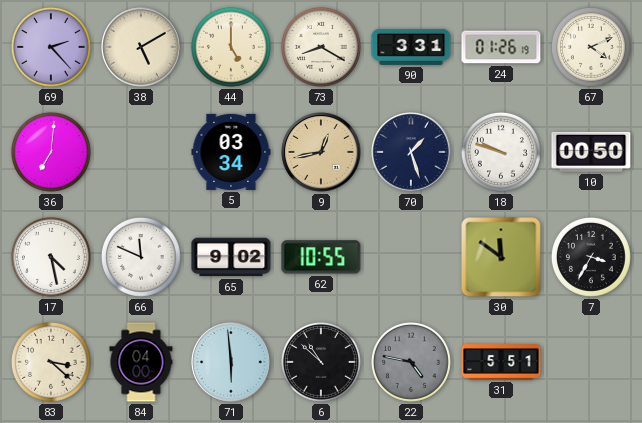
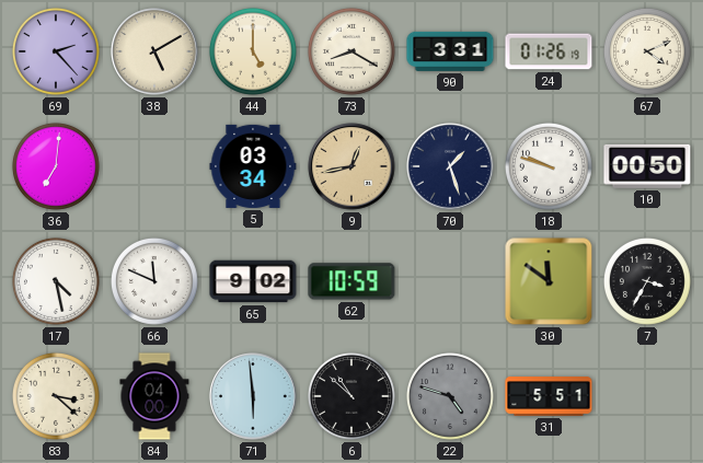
62: 10:55 -> 10:59
22: 4:47 -> 4:48
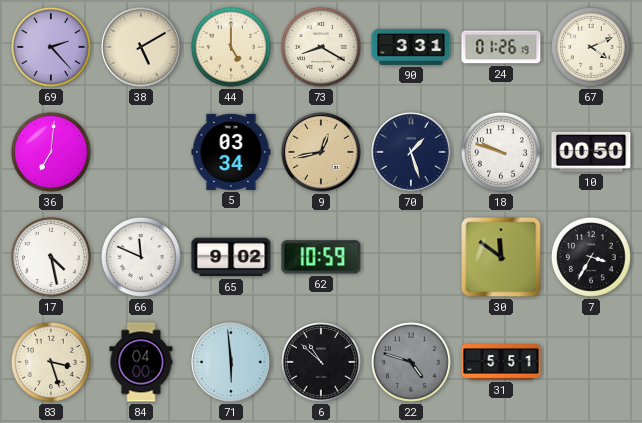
83: 3:22 -> 3:27
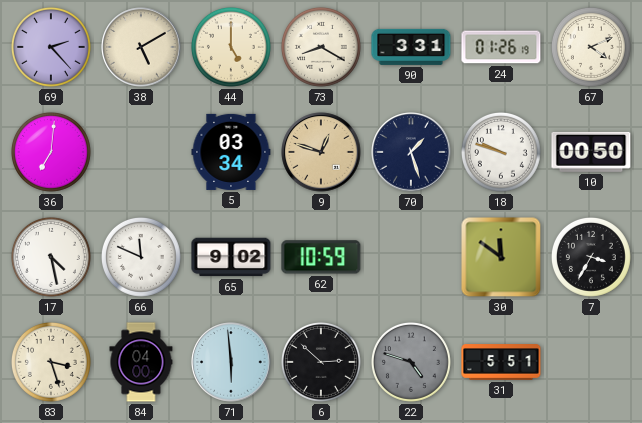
9: 12:43 -> 12:48
6: 10:52 -> 2:52
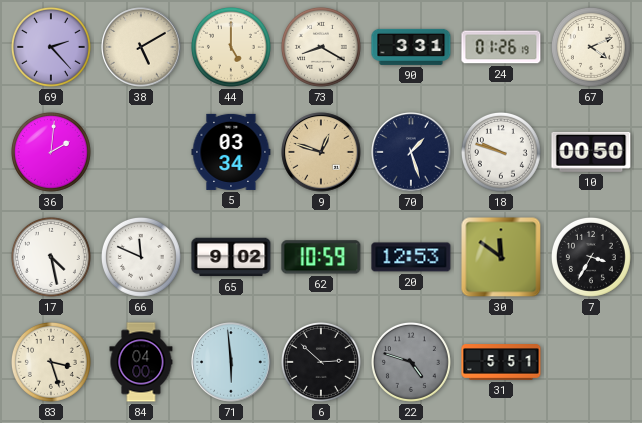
36: 7:01 -> 2:01
20: none -> 12:53
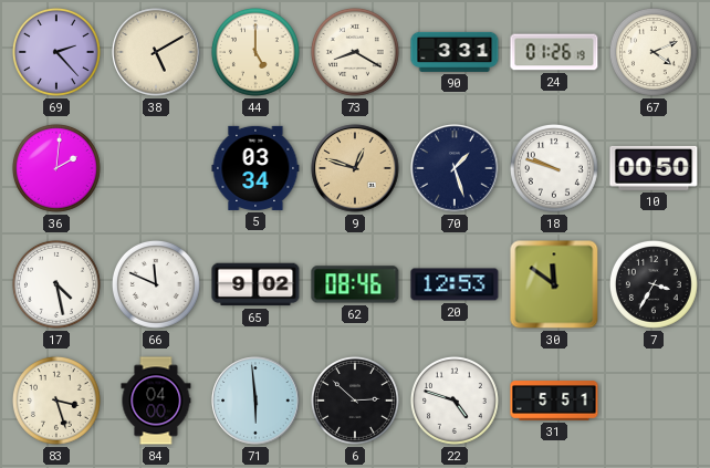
62: 10:59 -> 08:46
22 dial: grey -> white
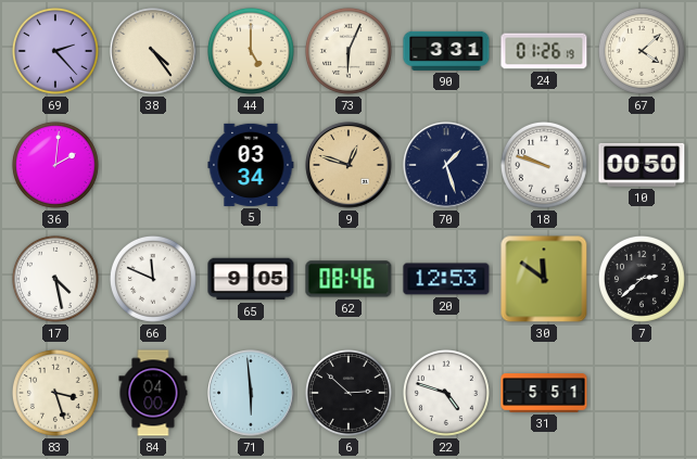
38: 5:10 -> 4:24
73: 8:20 -> 6:04
67: 4:11 -> 4:08
65: 9:02 -> 9:05
7: 3:35 -> 2:38
